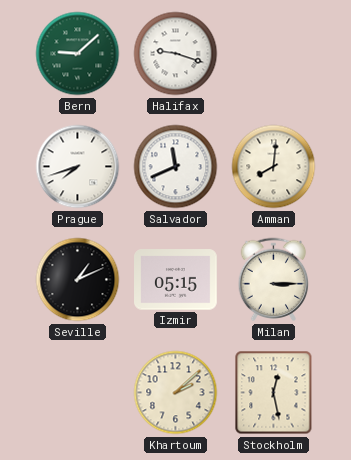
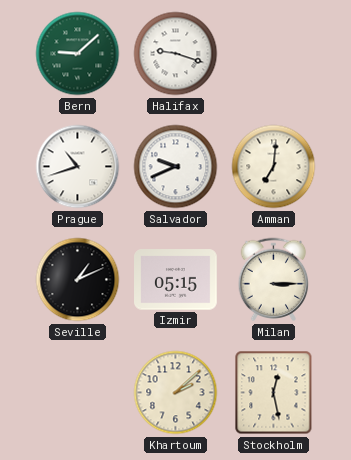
Prague: 7:42 -> 10:42
Salvador: 11:41 -> 9:41
Amman: 8:01 -> 7:01
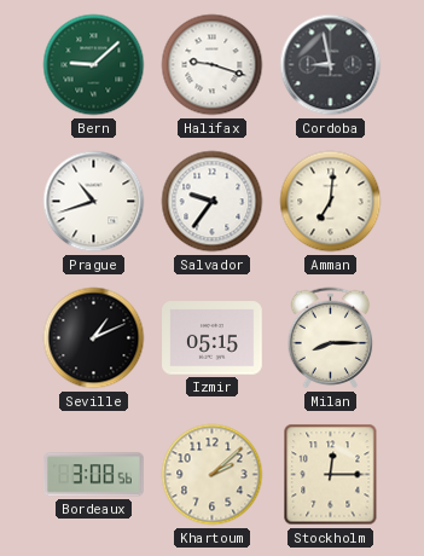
Cordoba: none -> 8:58
Salvador: 9:41 -> 9:36
Milan: 3:15 -> 8:15
Bordeaux: none -> 3:08
Stockholm: 12:28 -> 12:15
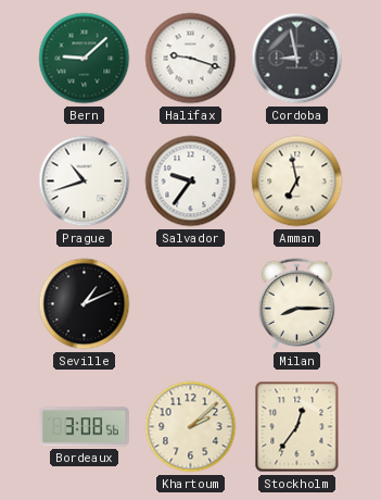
Amman: 7:01 -> 6:58
Izmir: 05:15 -> none
Stockholm: 12:15 -> 12:36
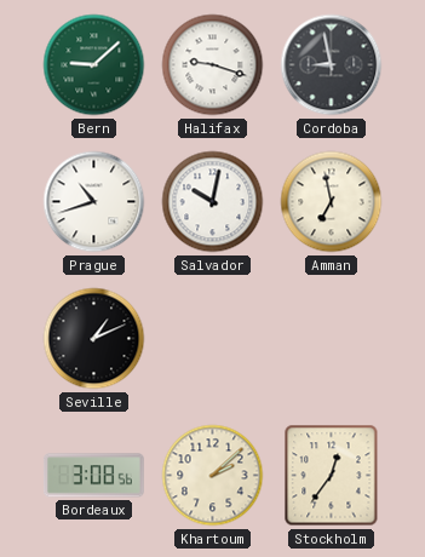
Salvador: 9:36 -> 10:02
Milan: 8:15 -> none
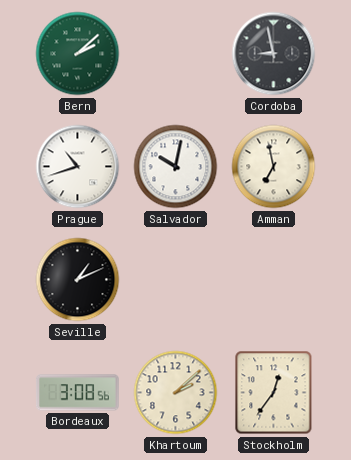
Bern: 9:08 -> 2:08
Halifax: 9:18 -> none
